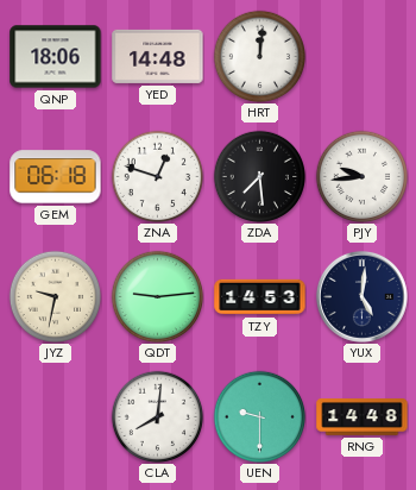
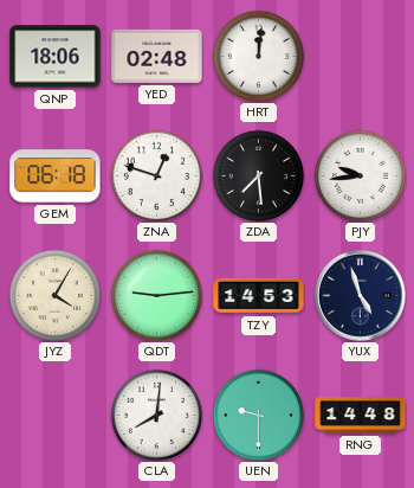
YED: 14:48 -> 02:48
JYZ: 9:32 -> 4:05
YUX: 5:01 -> 4:57
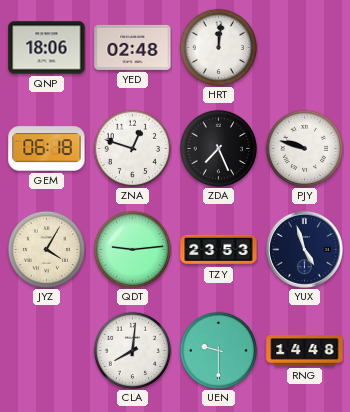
ZDA: 7:29 -> 7:26
PJY: 9:44 -> 9:48
TZY: 14:53 -> 23:53
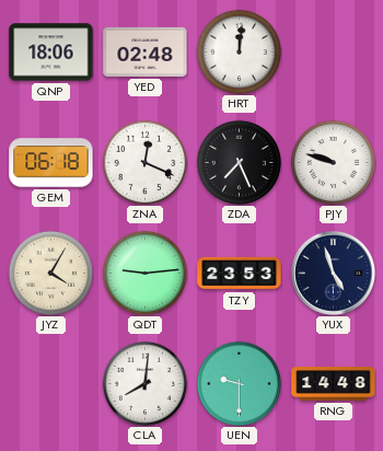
ZNA: 12:48 -> 12:19
